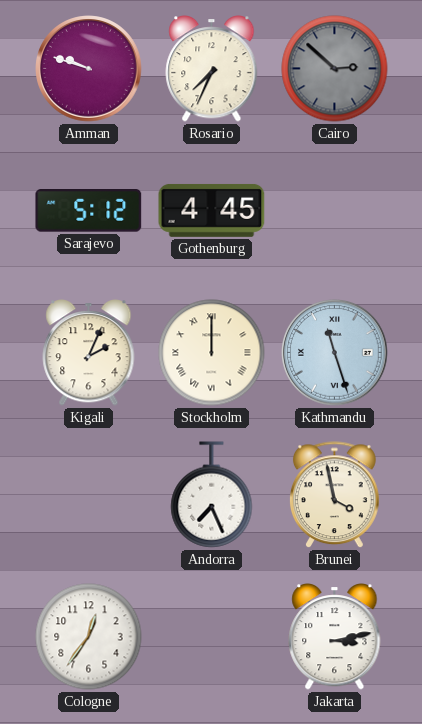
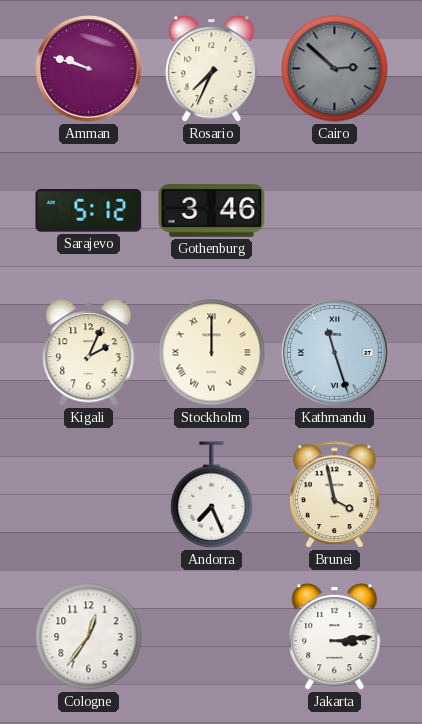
Gothenburg: 4:45 -> 3:46
Jakarta: 3:13 -> 3:14
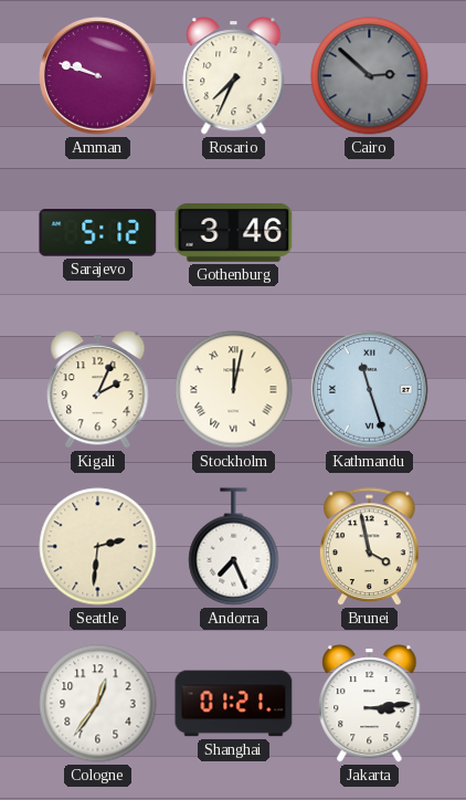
Stockholm: 12:00 -> 12:02
Seattle: none -> 2:31
Shanghai: none -> 01:21
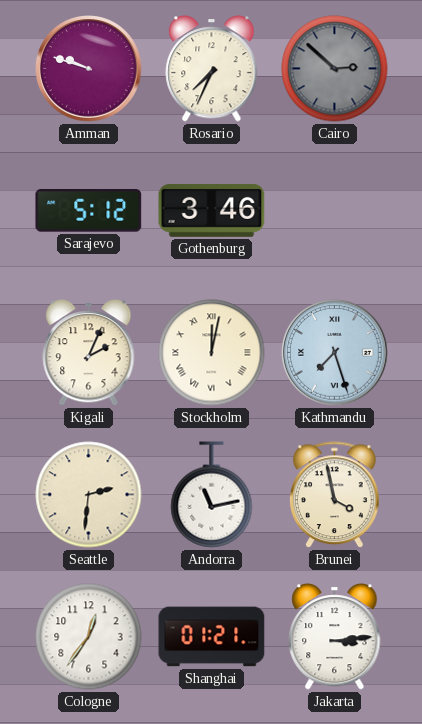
Kathmandu: 11:27 -> 7:27
Andorra: 7:26 -> 11:13
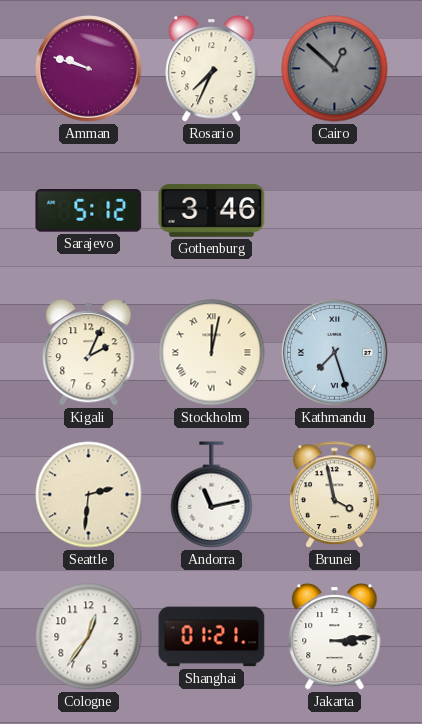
Cairo: 2:52 -> 12:52
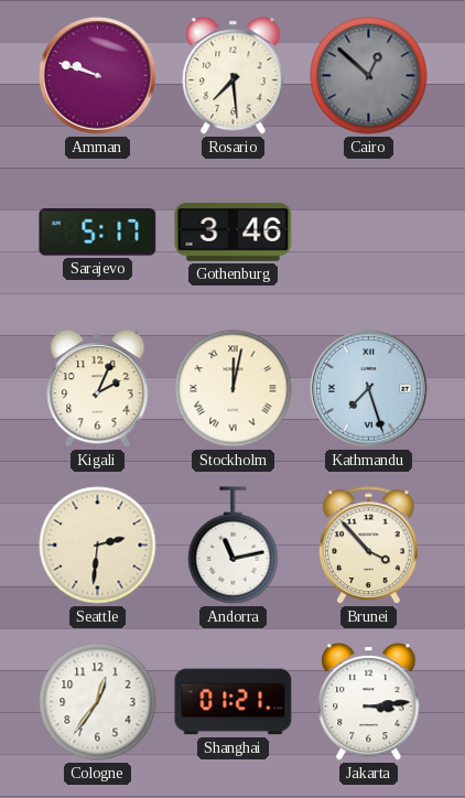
Rosario: 7:34 -> 7:29
Sarajevo: 5:12 -> 5:17
Brunei: 3:58 -> 3:53
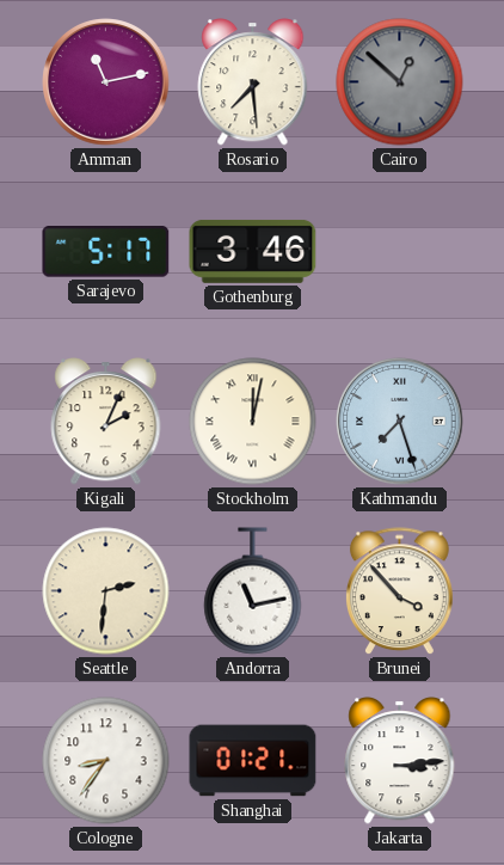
Amman: 9:48 -> 11:13
Cologne: 12:36 -> 8:36
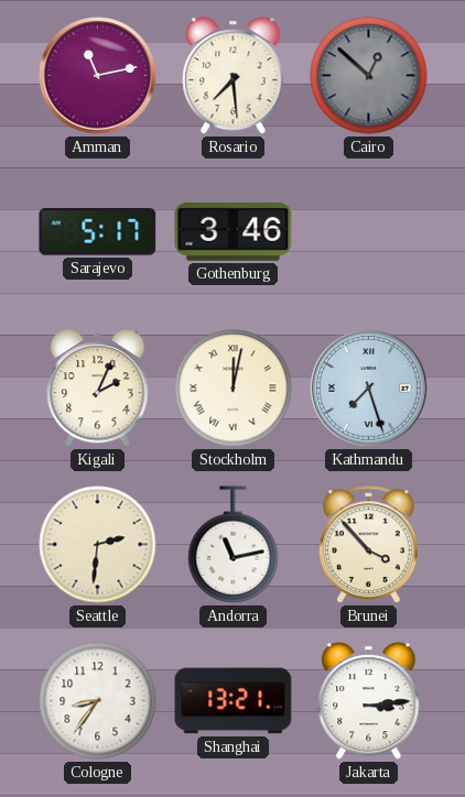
Shanghai: 01:21 -> 13:21
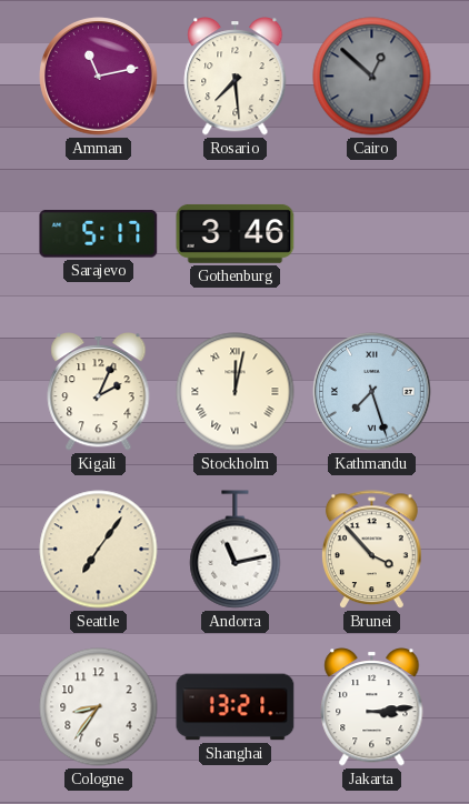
Seattle: 2:31 -> 7:06
